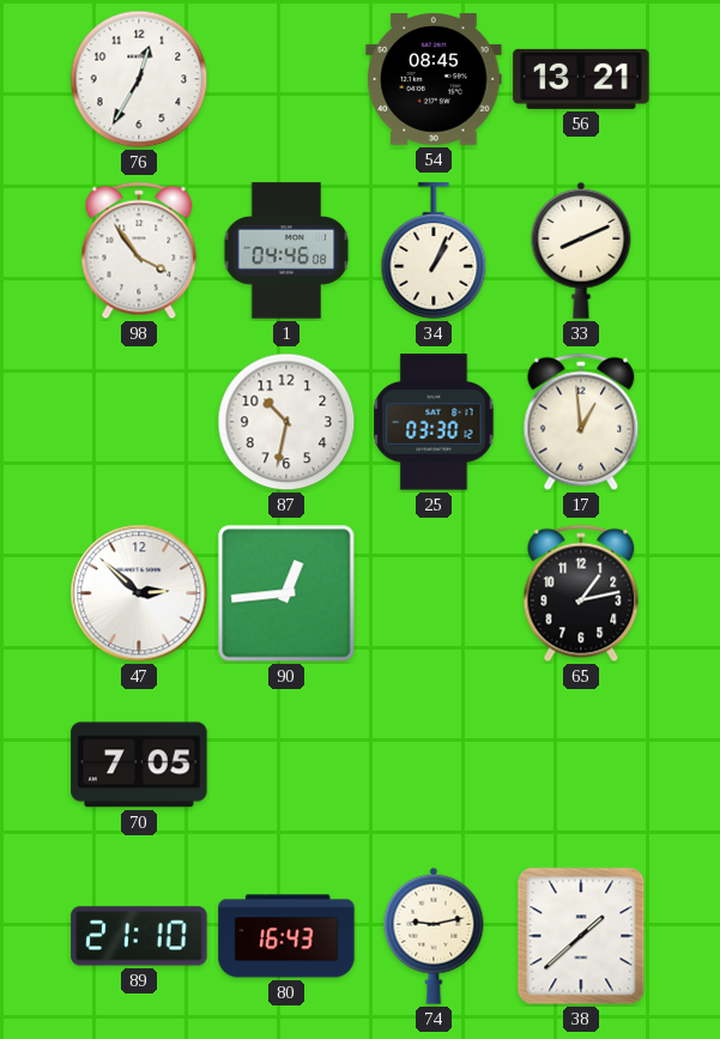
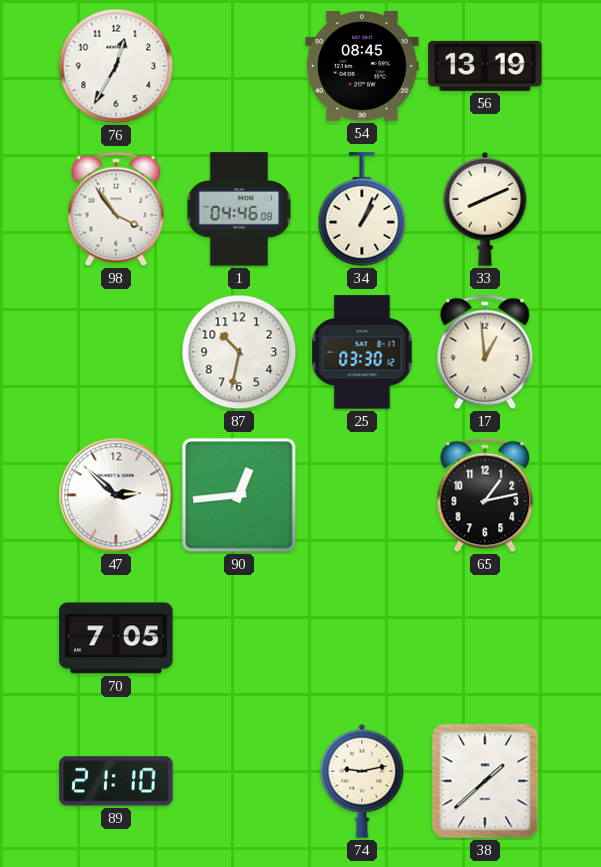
56: 13:21 -> 13:19
80: 16:43 -> none
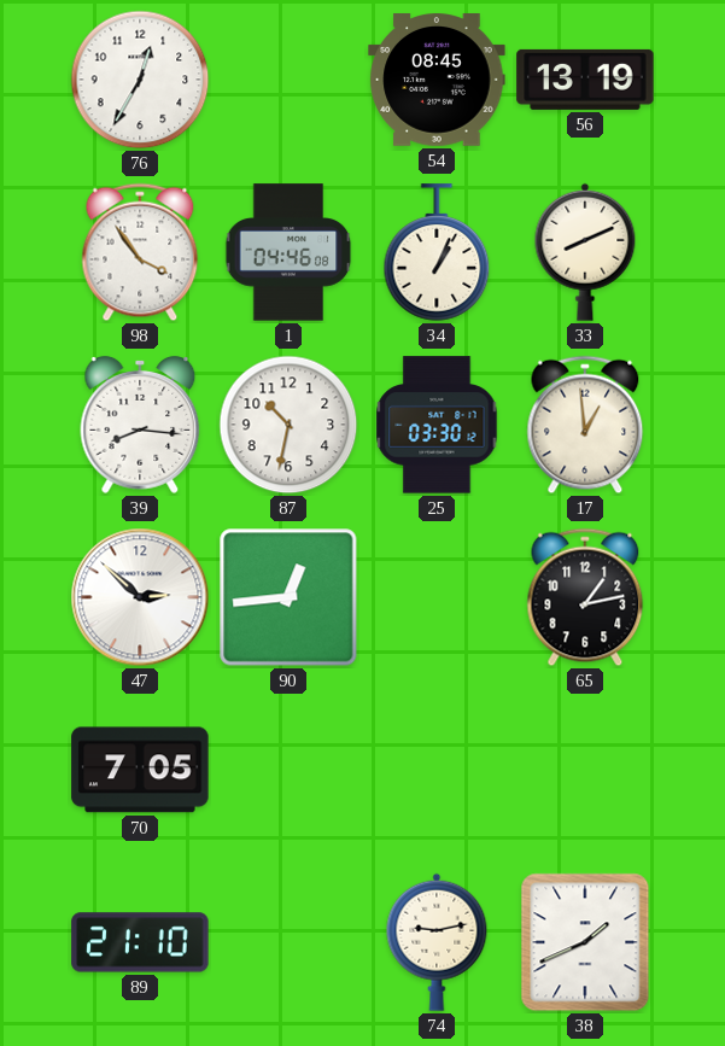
39: none -> 8:16
38: 1:38 -> 1:41
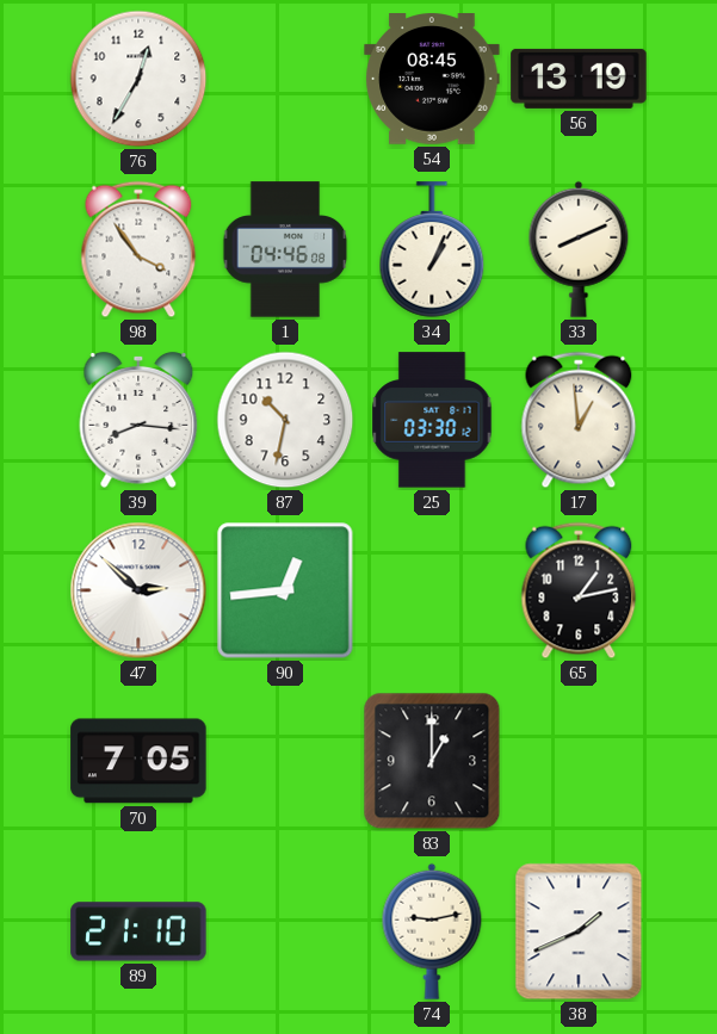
83: none -> 1:00
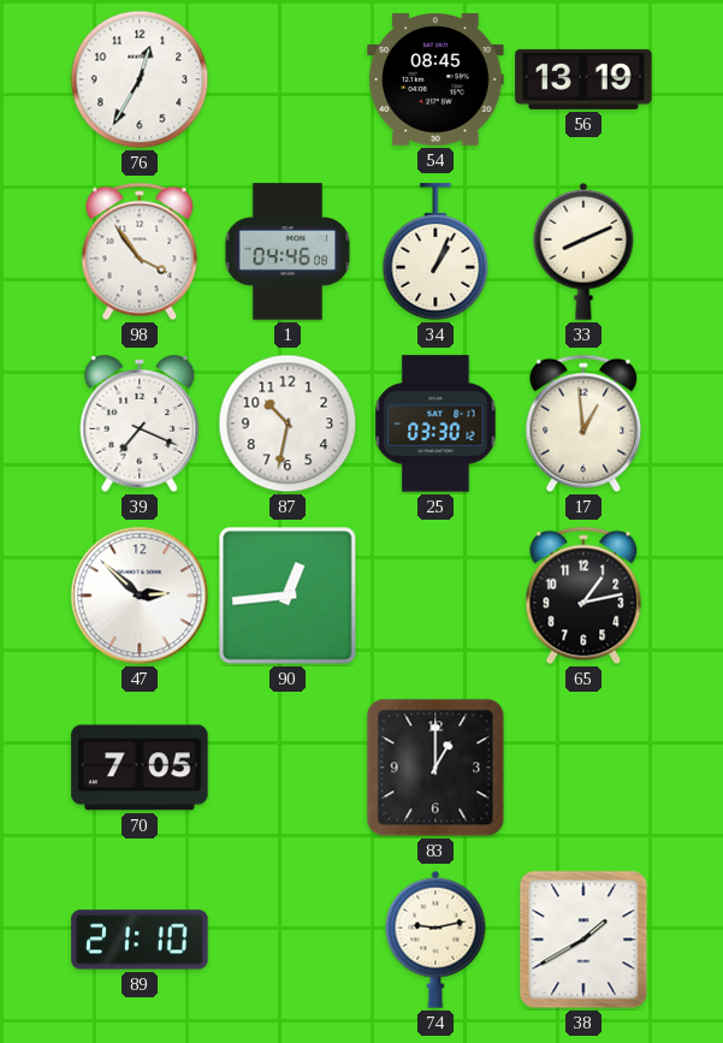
39: 8:16 -> 7:19
38: 1:41 -> 1:40
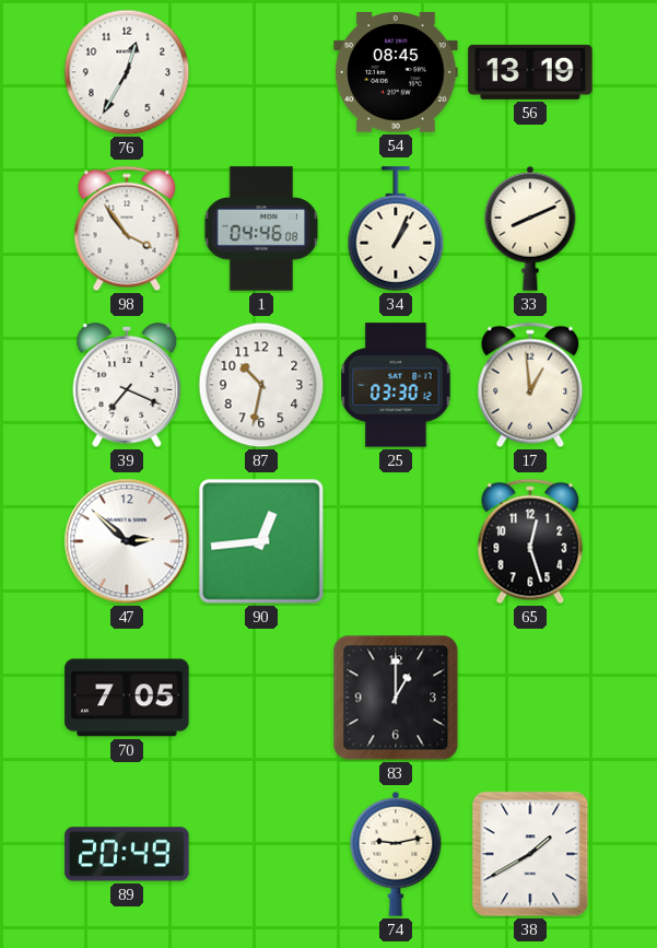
65: 1:13 -> 12:27
89: 21:10 -> 20:49
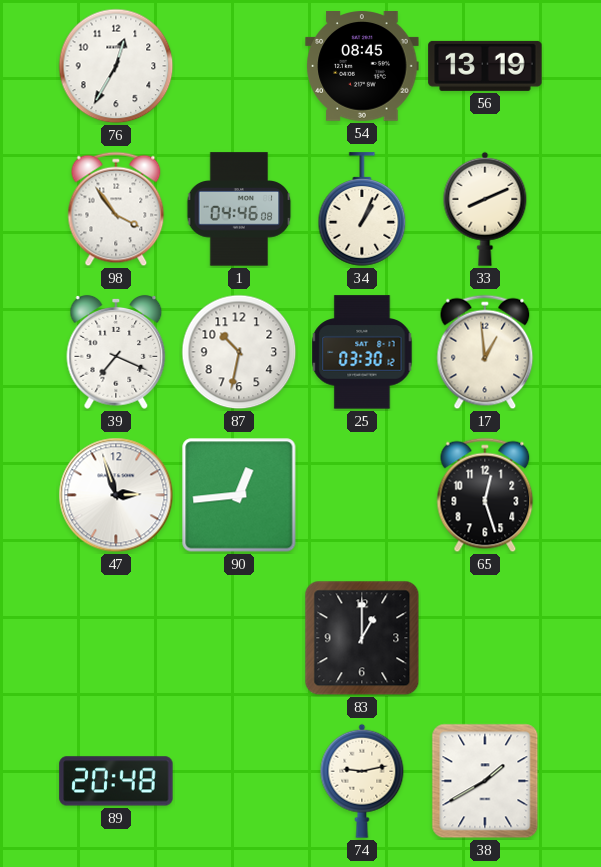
47: 2:52 -> 2:57
70: 7:05 -> none
89: 20:49 -> 20:48
